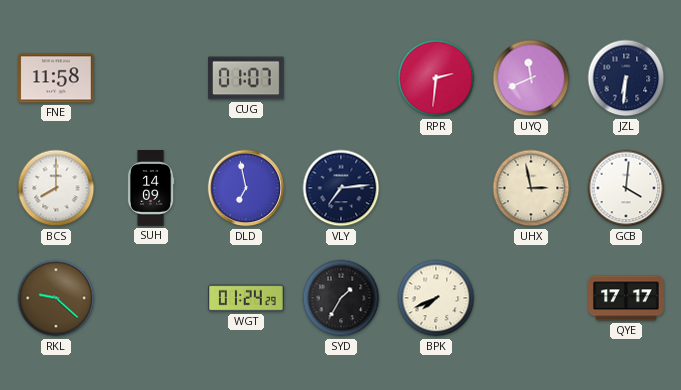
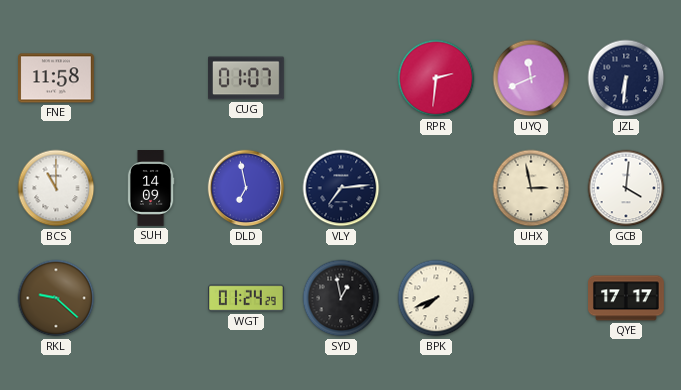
BCS: 8:00 -> 11:00
SYD: 1:35 -> 12:58
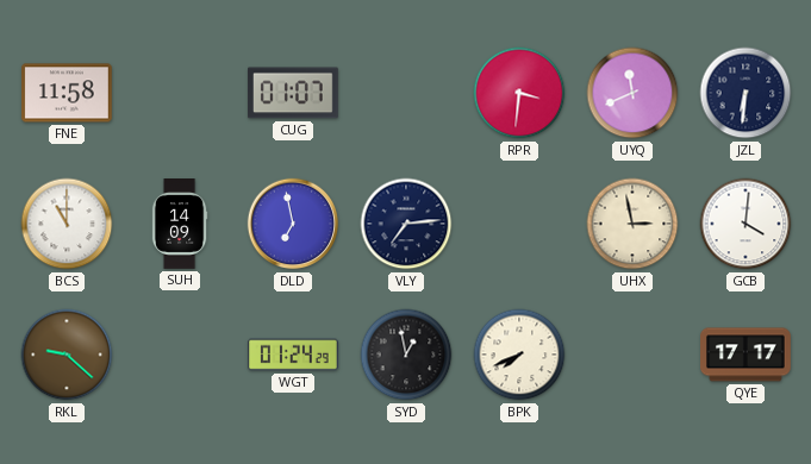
RPR: 2:31 -> 3:31
